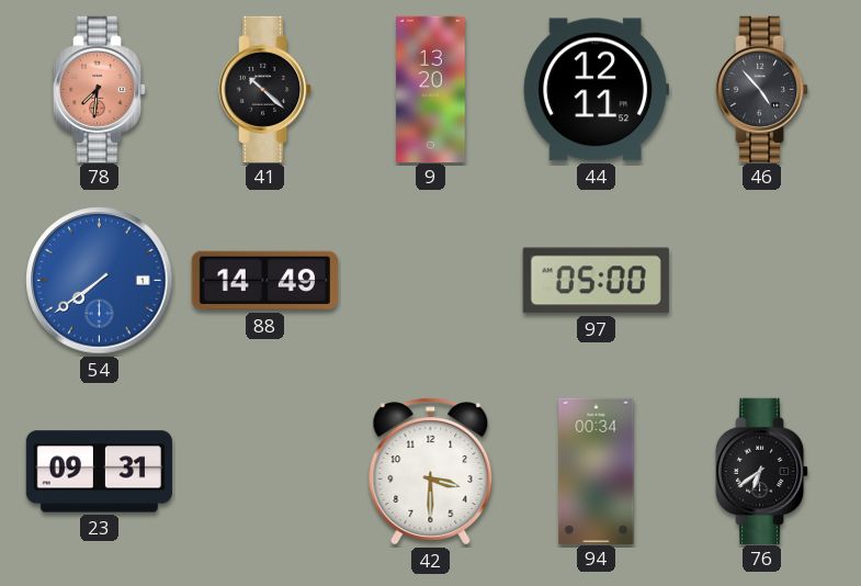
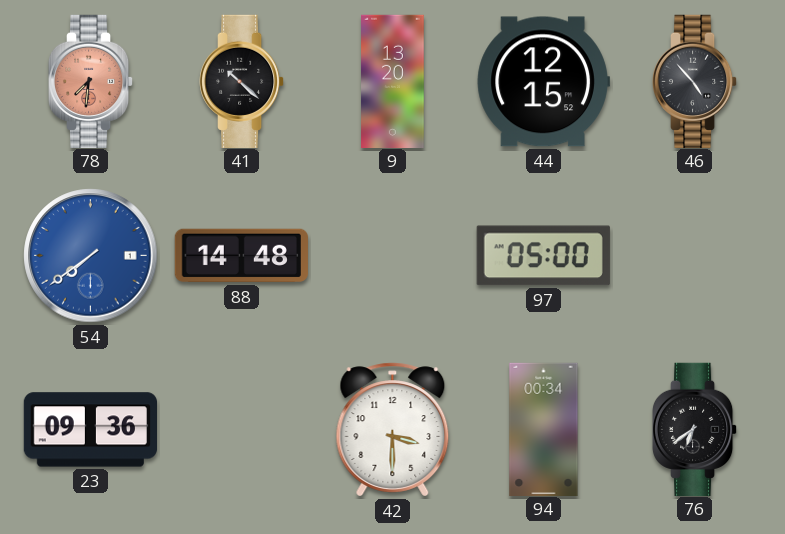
44: 12:11 -> 12:15
88: 14:49 -> 14:48
23: 09:31 -> 09:36
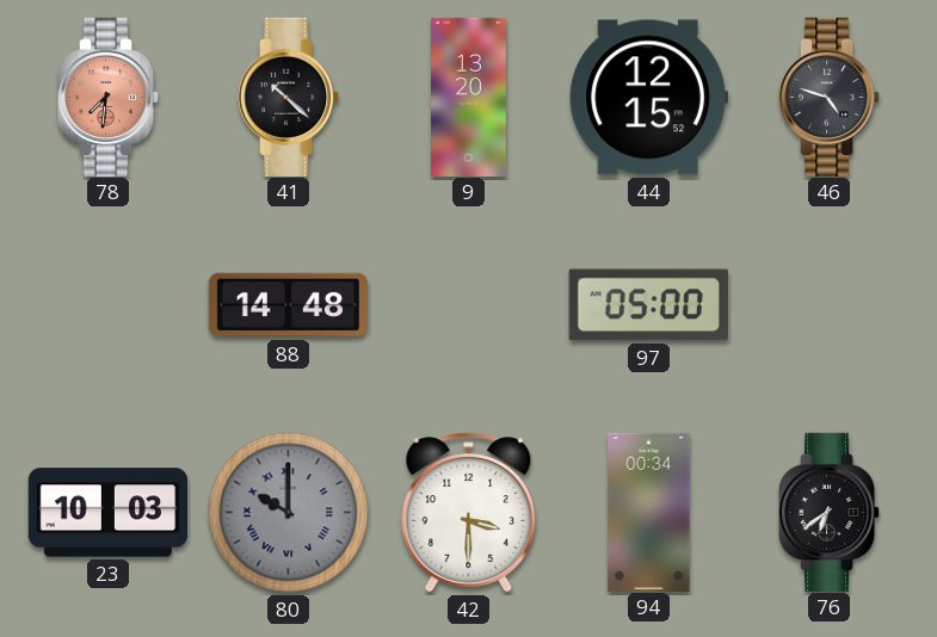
46: 4:53 -> 4:48
54: 7:39 -> none
23: 09:36 -> 10:03
80: none -> 10:00
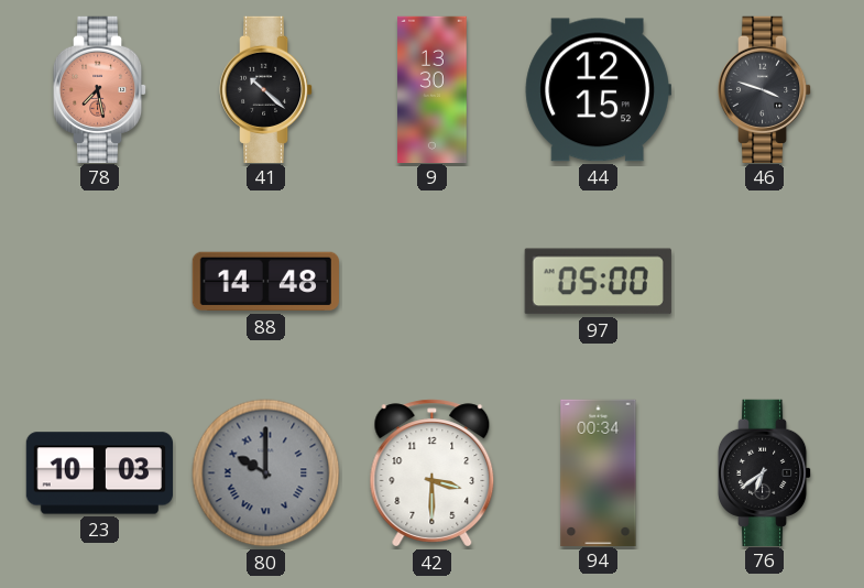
78: 7:31 -> 7:28
9: 13:20 -> 13:30
46: 4:48 -> 3:48
